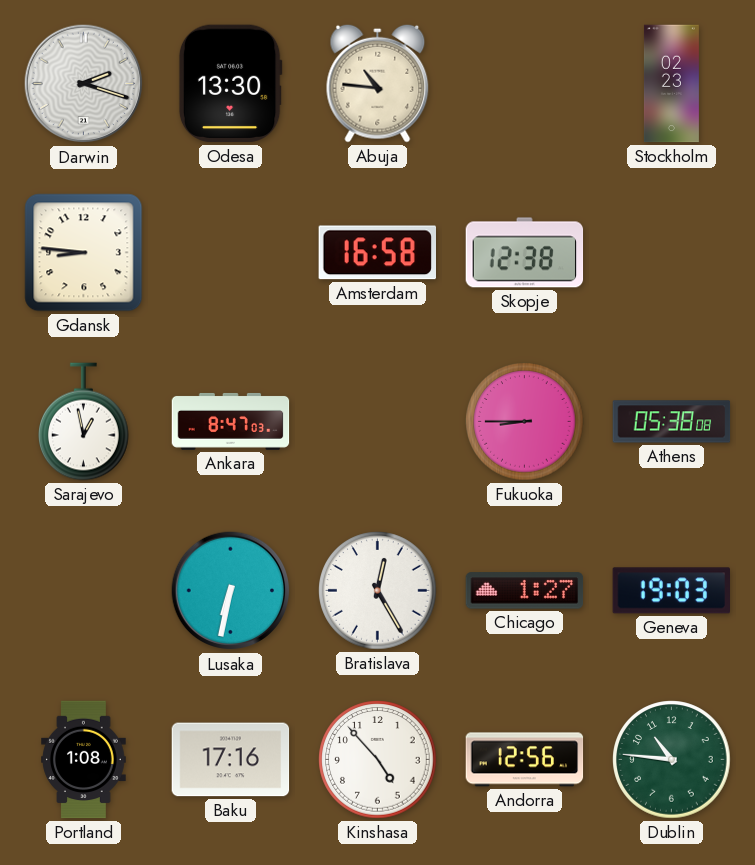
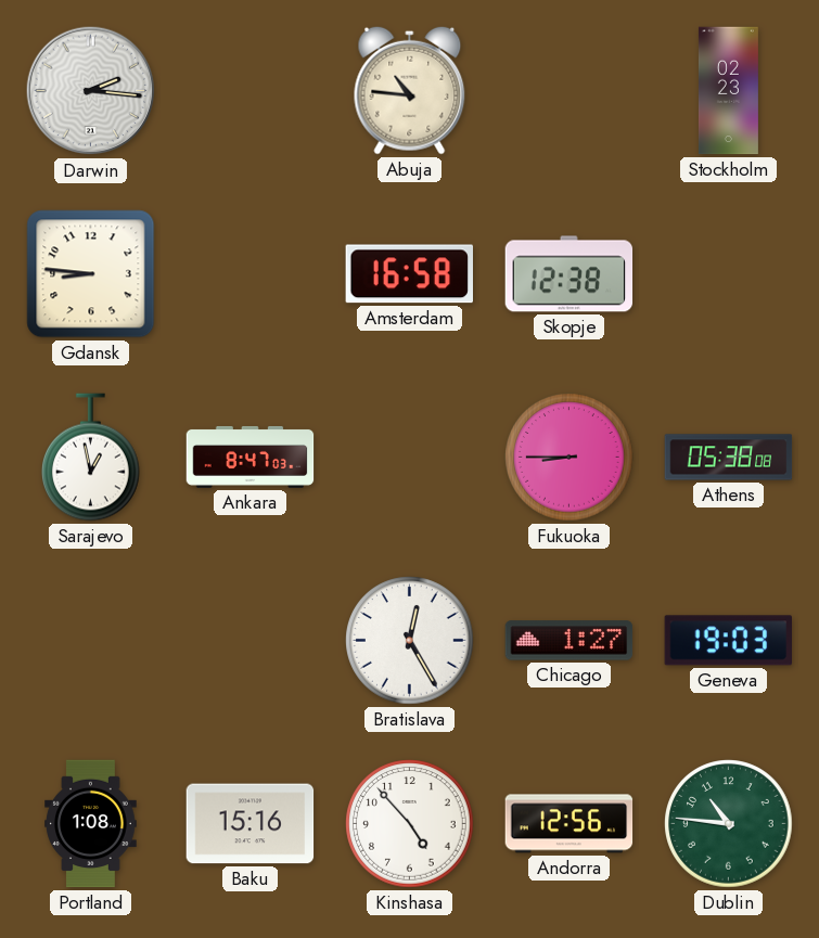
Darwin: 2:18 -> 2:16
Odesa: 13:30 -> none
Lusaka: 6:32 -> none
Baku: 17:16 -> 15:16
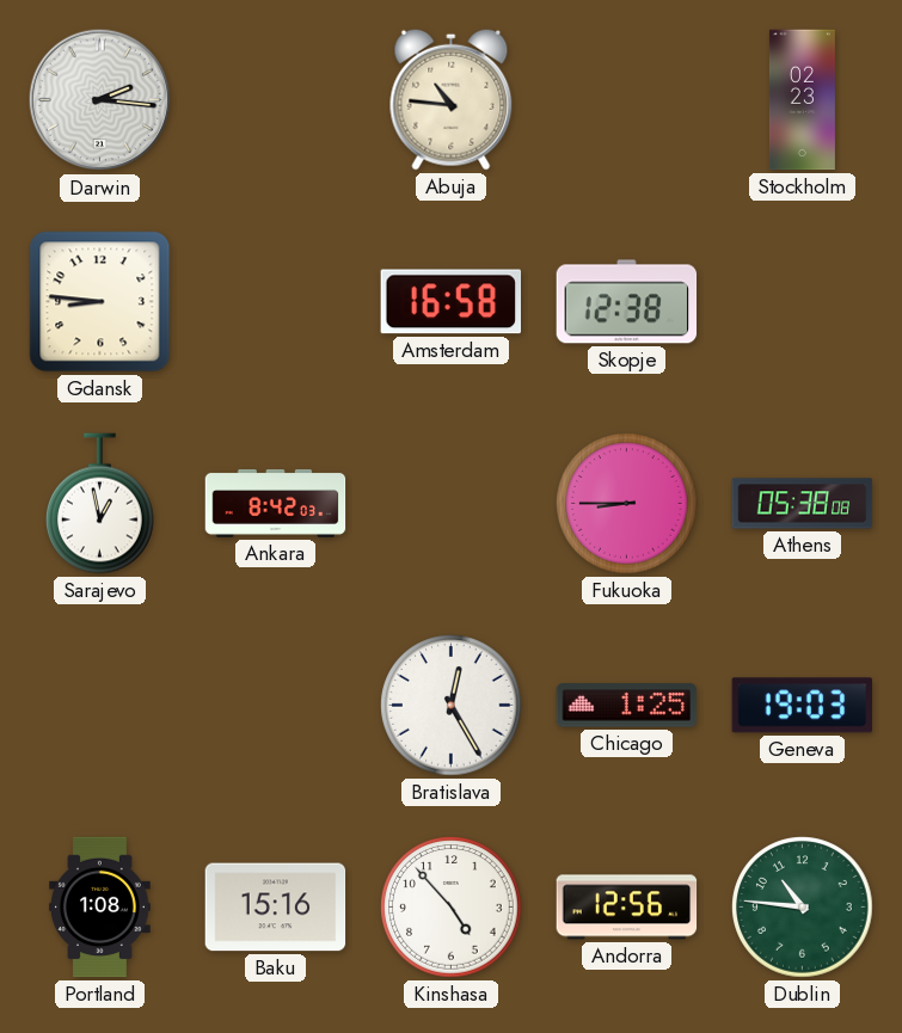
Ankara: 8:47 -> 8:42
Chicago: 1:27 -> 1:25
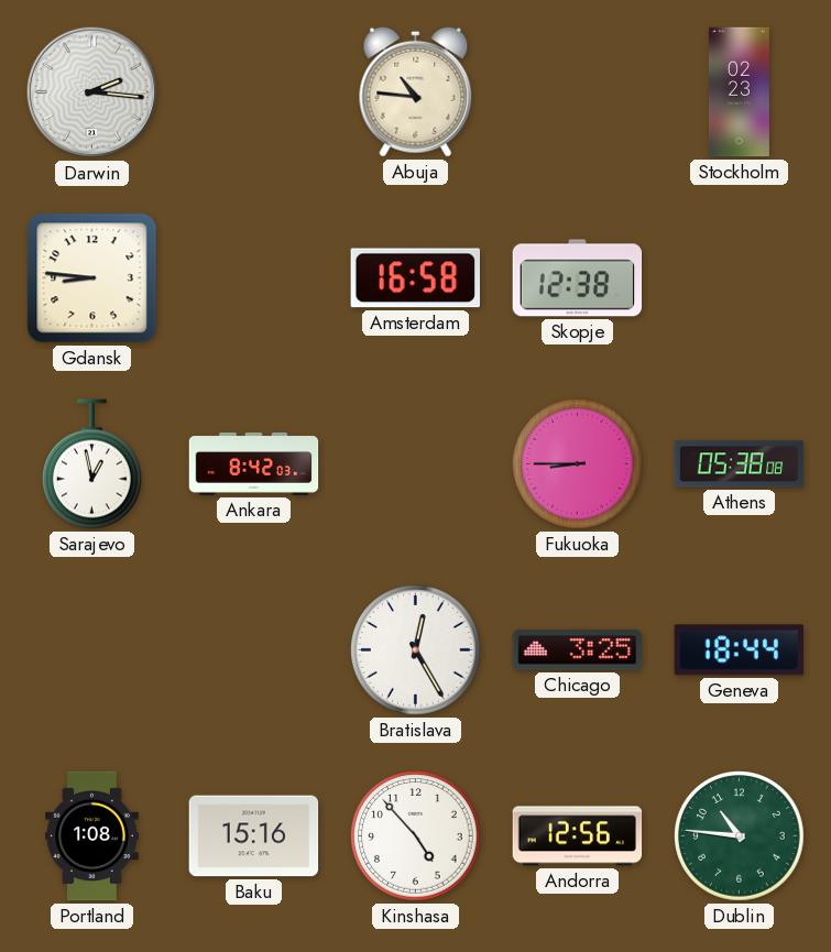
Chicago: 1:25 -> 3:25
Geneva: 19:03 -> 18:44
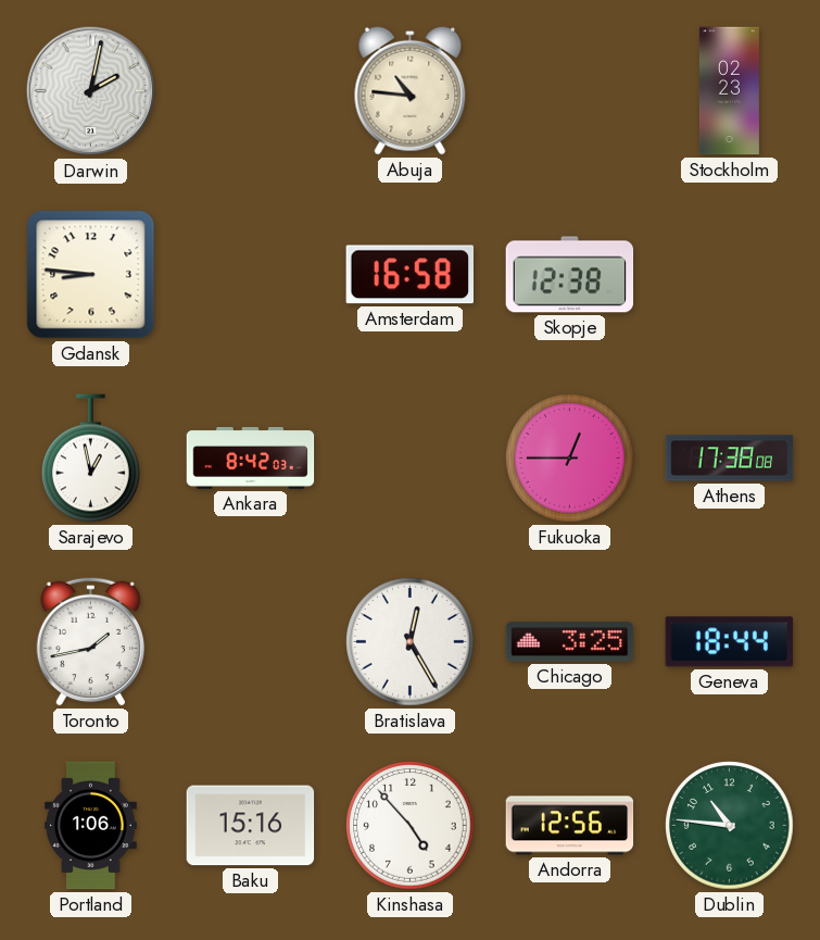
Darwin: 2:16 -> 2:02
Fukuoka: 8:45 -> 12:45
Athens: 05:38 -> 17:38
Toronto: none -> 1:43
Portland: 1:08 -> 1:06
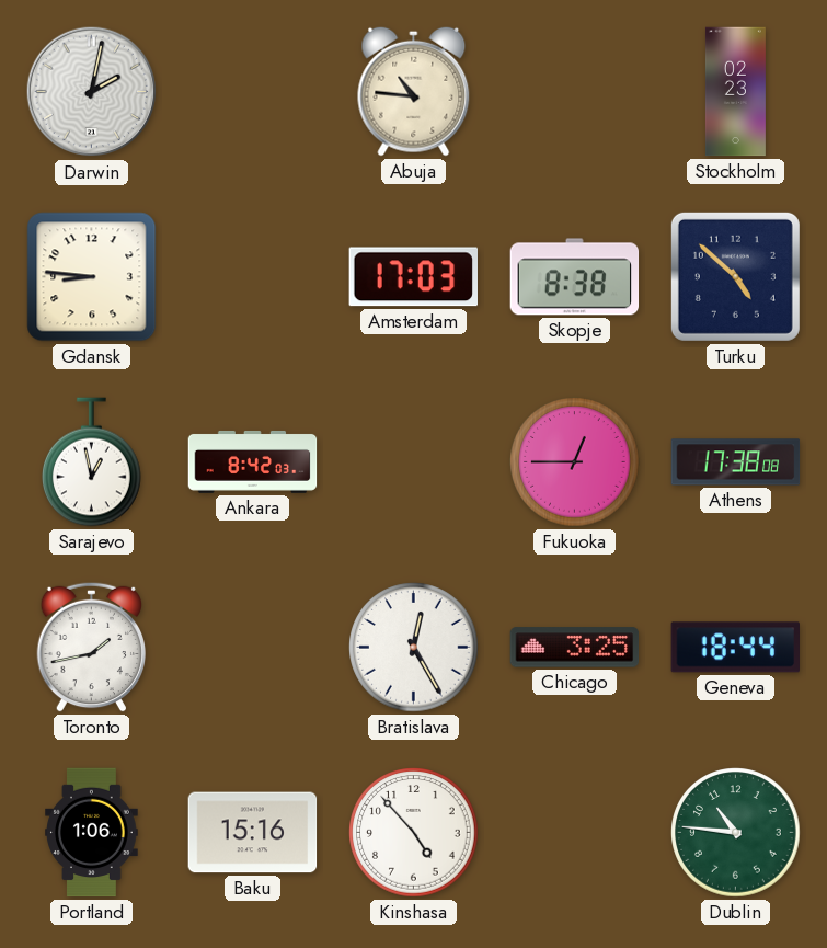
Amsterdam: 16:58 -> 17:03
Skopje: 12:38 -> 8:38
Turku: none -> 4:52
Andorra: 12:56 -> none
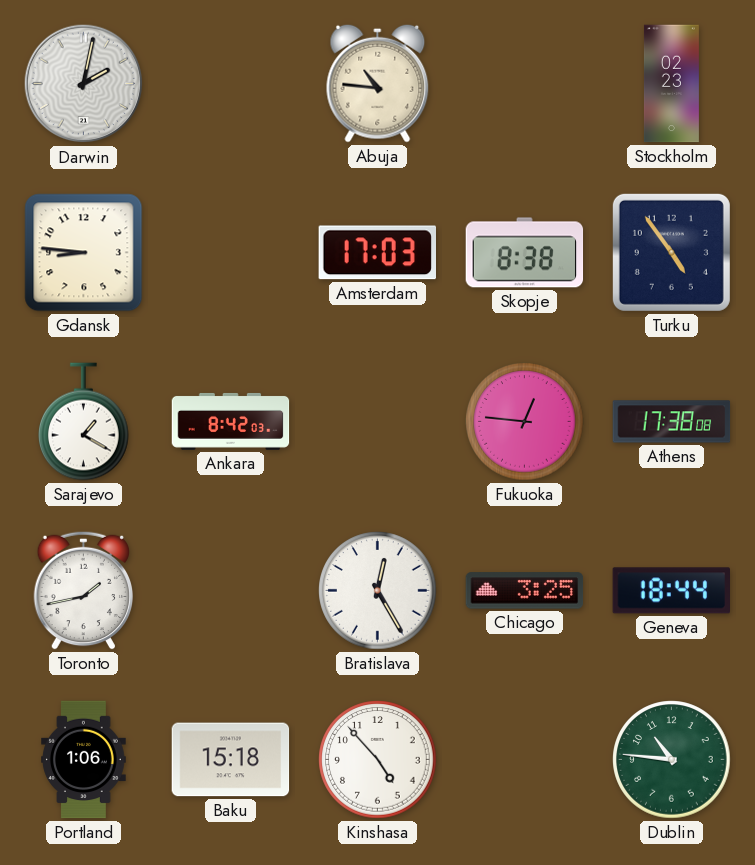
Turku: 4:52 -> 4:54
Sarajevo: 12:58 -> 1:20
Fukuoka: 12:45 -> 12:46
Baku: 15:16 -> 15:18
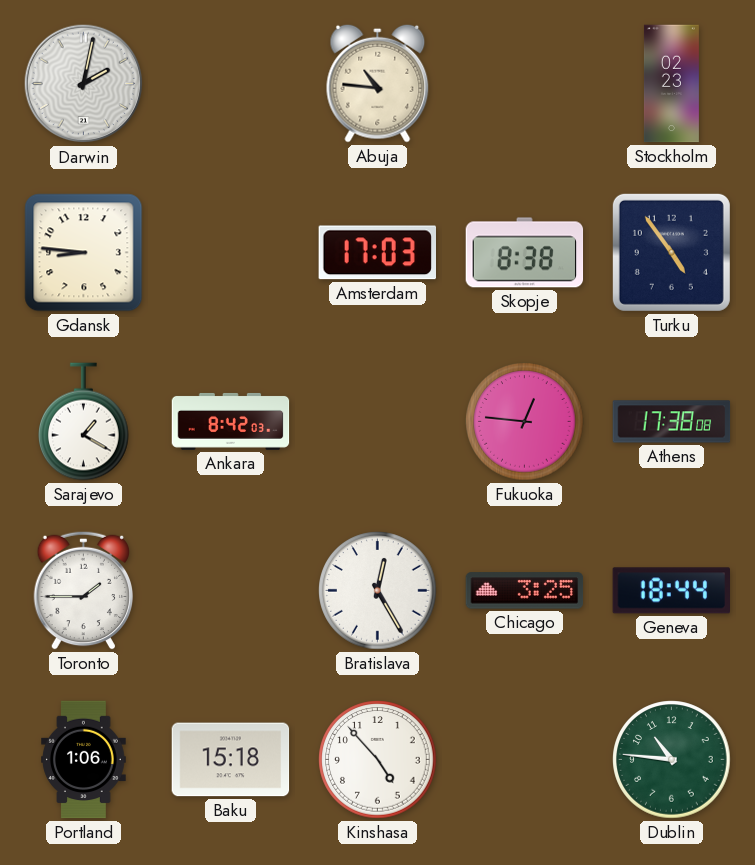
Toronto: 1:43 -> 1:45
